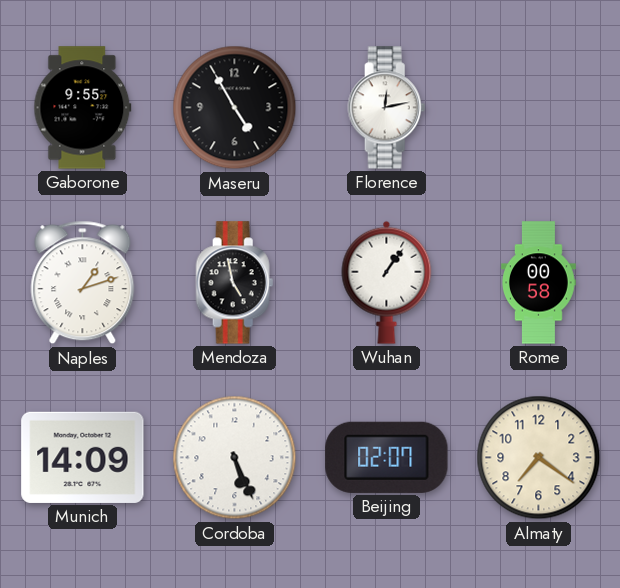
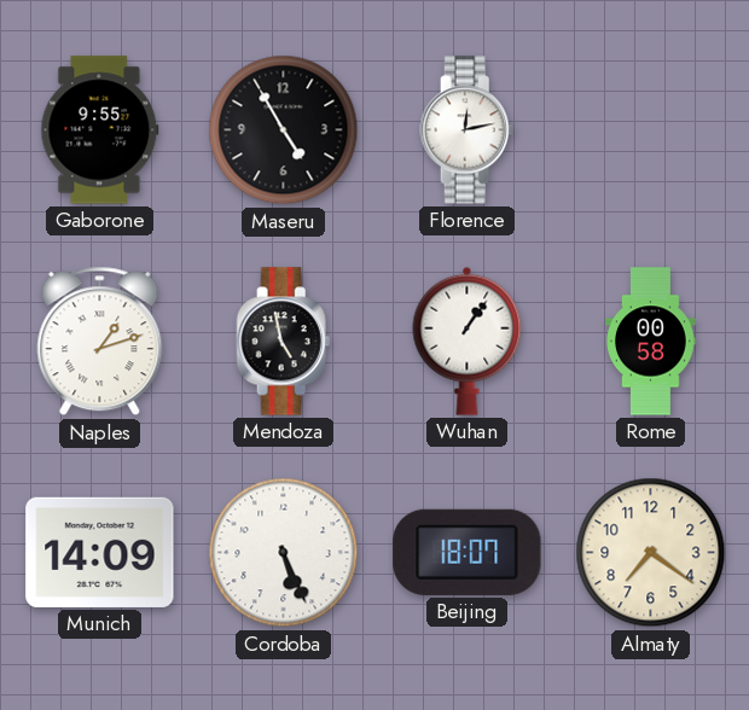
Beijing: 02:07 -> 18:07
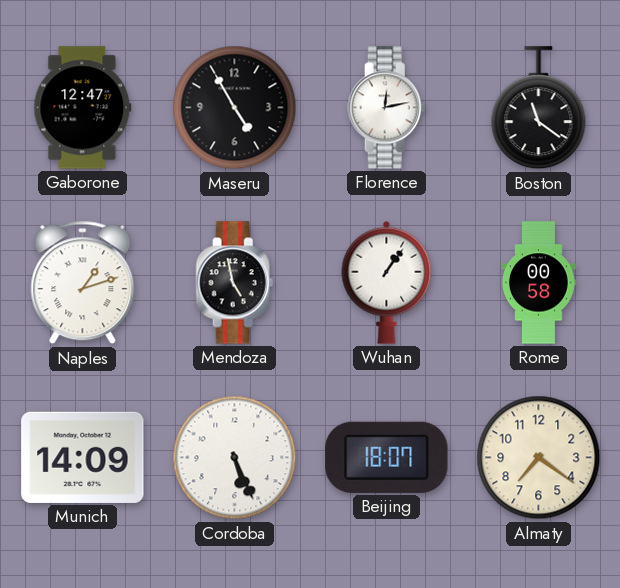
Gaborone: 9:55 -> 12:47
Boston: none -> 11:21
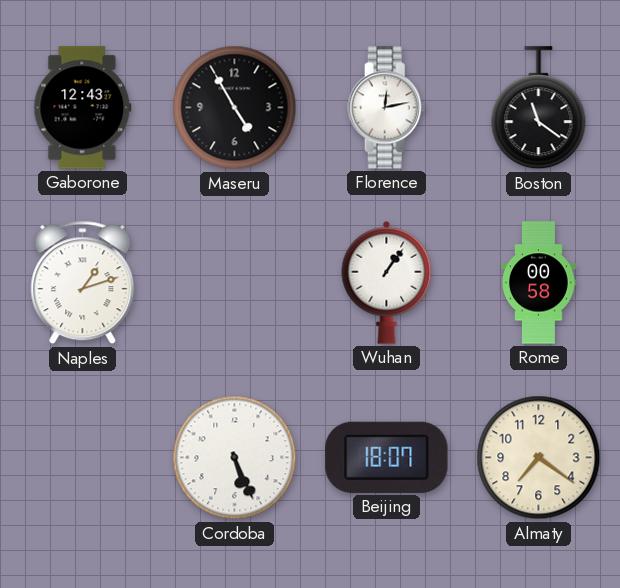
Gaborone: 12:47 -> 12:43
Mendoza: 4:58 -> none
Munich: 14:09 -> none
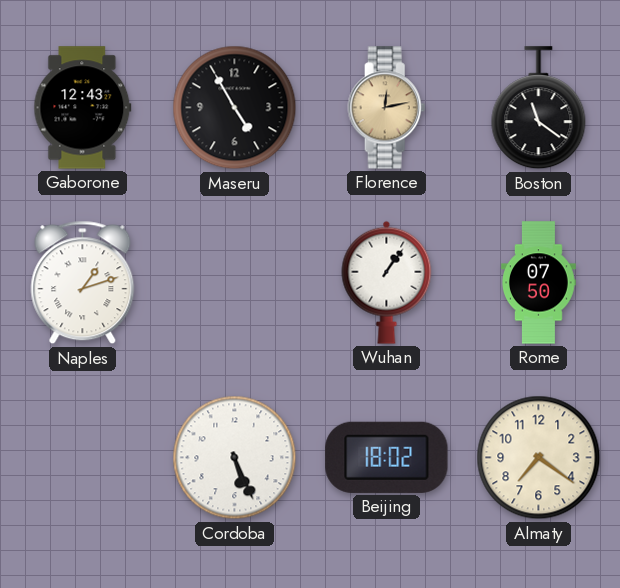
Florence dial: white -> champagne
Rome: 00:58 -> 07:50
Beijing: 18:07 -> 18:02
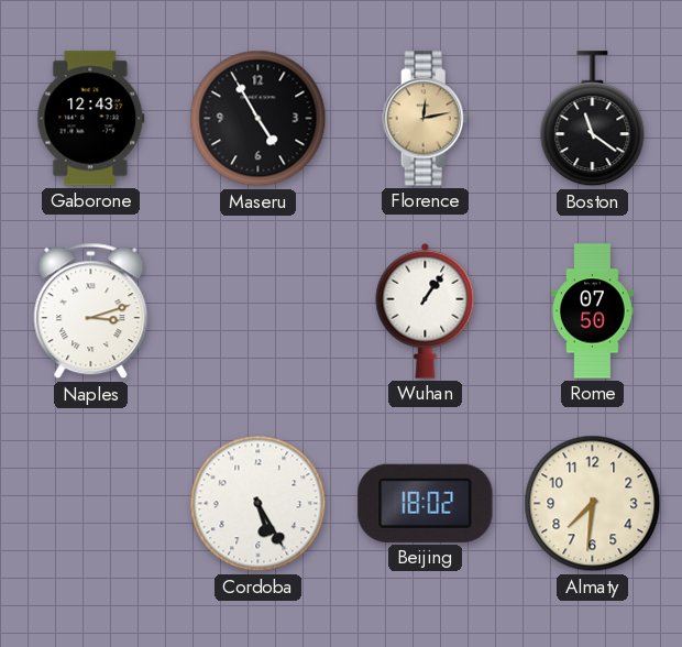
Naples: 1:12 -> 3:12
Cordoba: 5:26 -> 5:25
Almaty: 7:21 -> 7:31
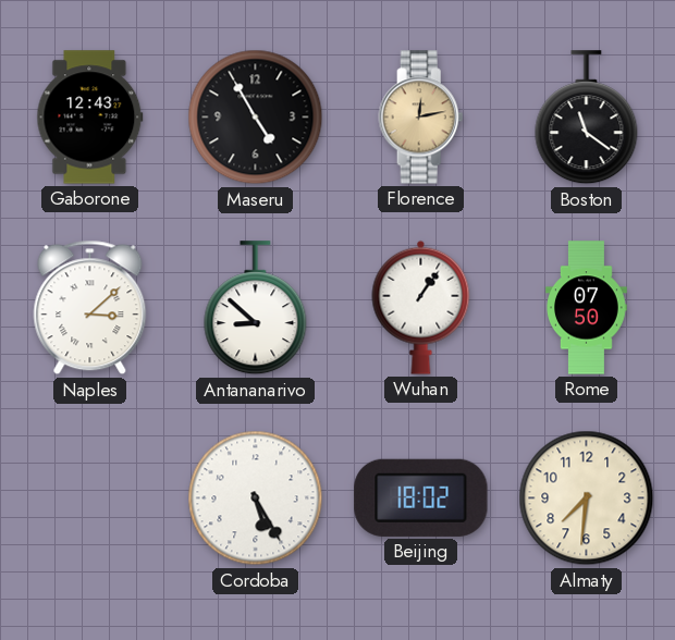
Naples: 3:12 -> 3:08
Antananarivo: none -> 8:52
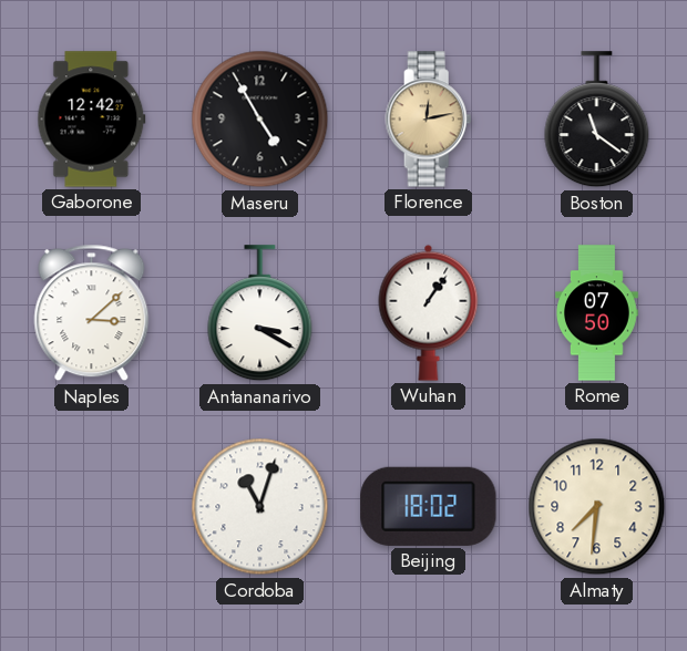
Gaborone: 12:43 -> 12:42
Antananarivo: 8:52 -> 3:20
Cordoba: 5:25 -> 11:03
